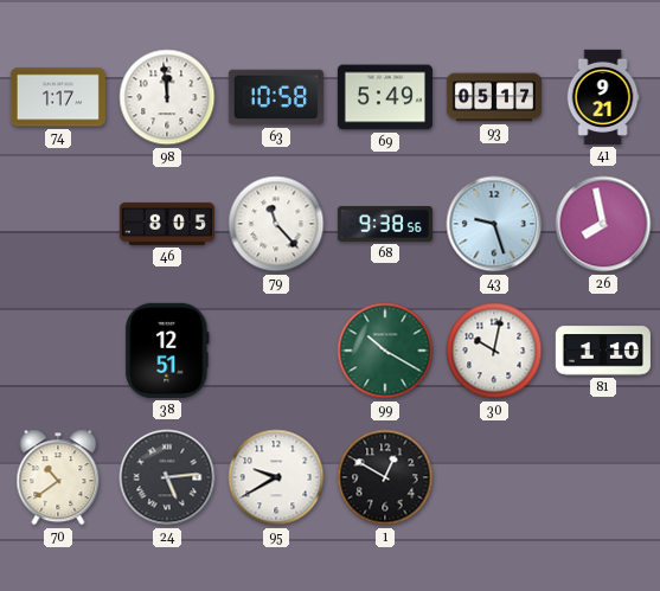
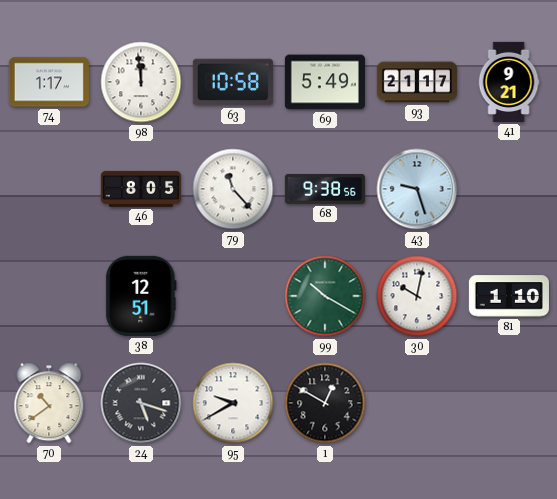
93: 05:17 -> 21:17
26: 7:58 -> none
24: 5:14 -> 5:18
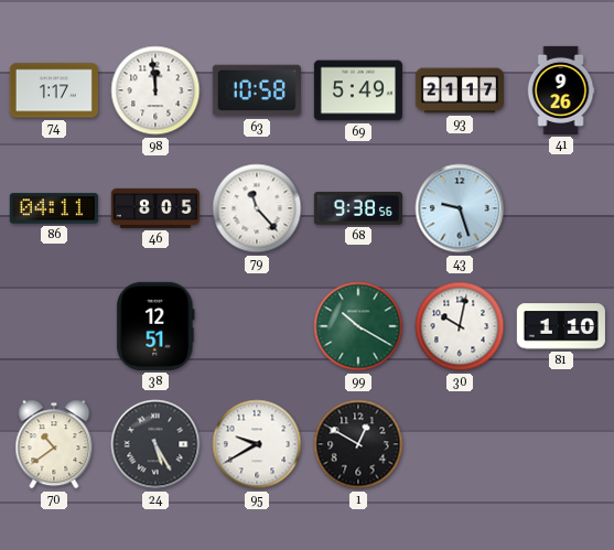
41: 9:21 -> 9:26
86: none -> 04:11
24: 5:18 -> 5:25
